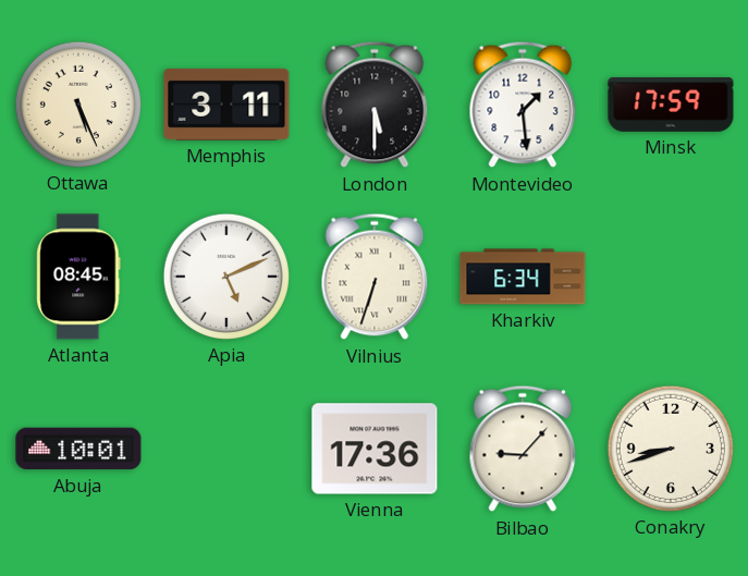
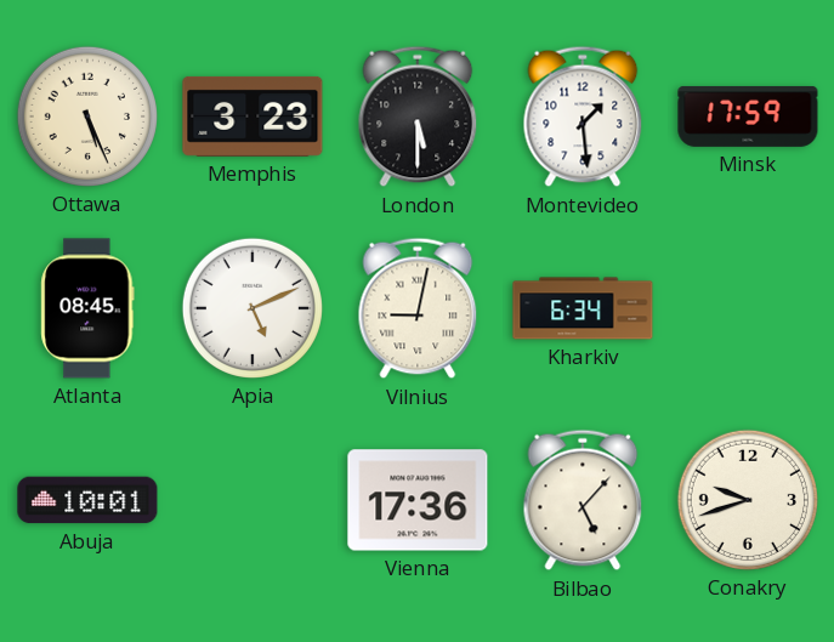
Memphis: 3:11 -> 3:23
Vilnius: 6:33 -> 9:02
Bilbao: 9:07 -> 5:07
Conakry: 8:42 -> 9:42
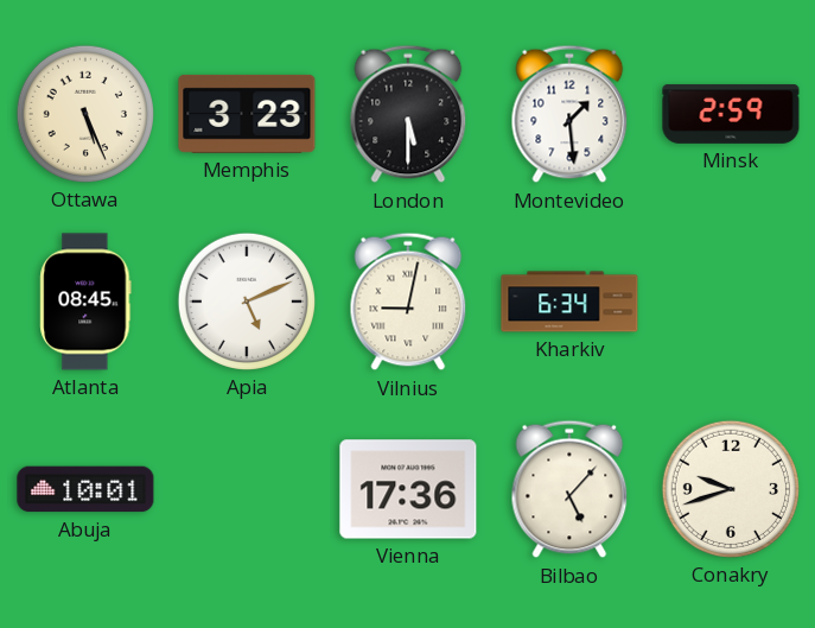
Minsk: 17:59 -> 2:59
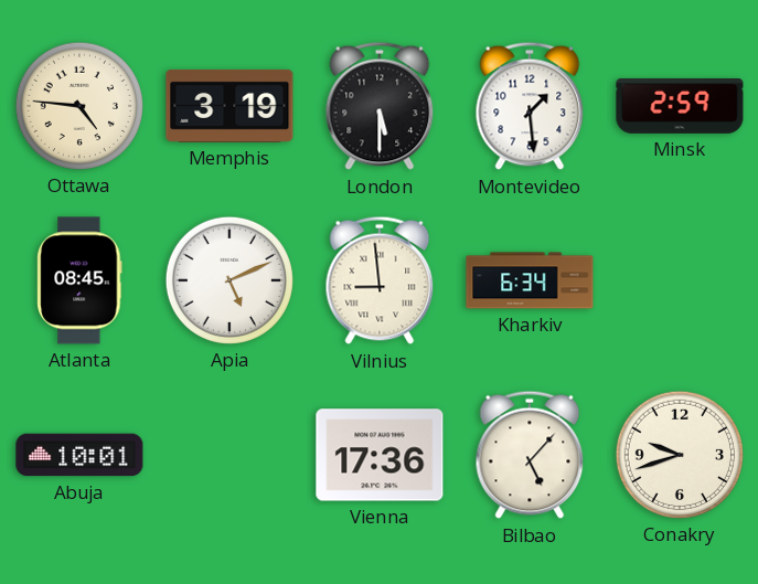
Ottawa: 5:26 -> 4:46
Memphis: 3:23 -> 3:19
Vilnius: 9:02 -> 8:59
